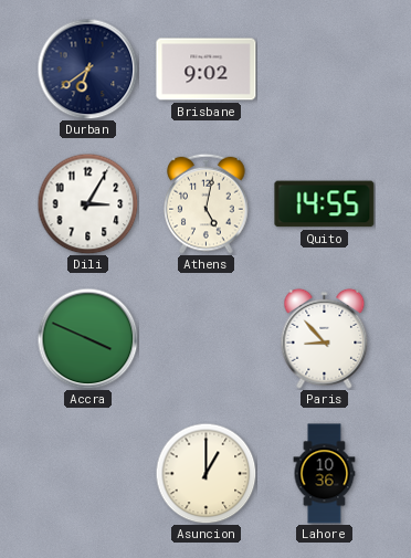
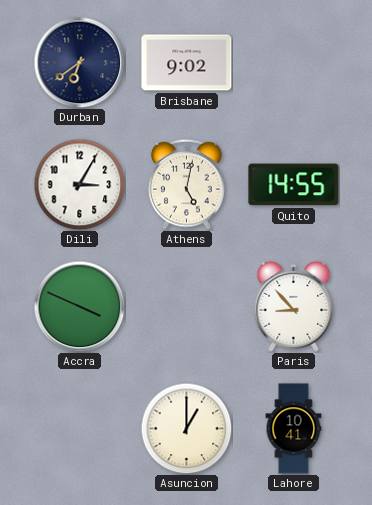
Lahore: 10:36 -> 10:41
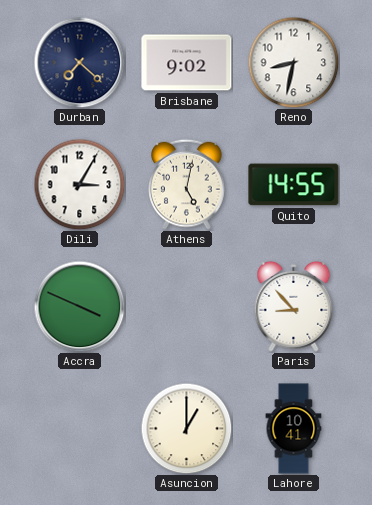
Durban: 6:39 -> 7:22
Reno: none -> 8:32
